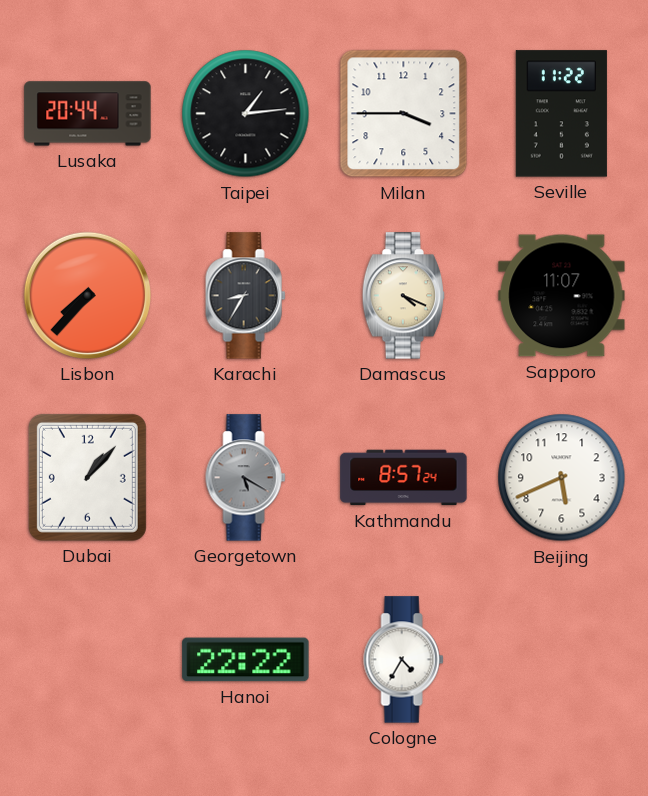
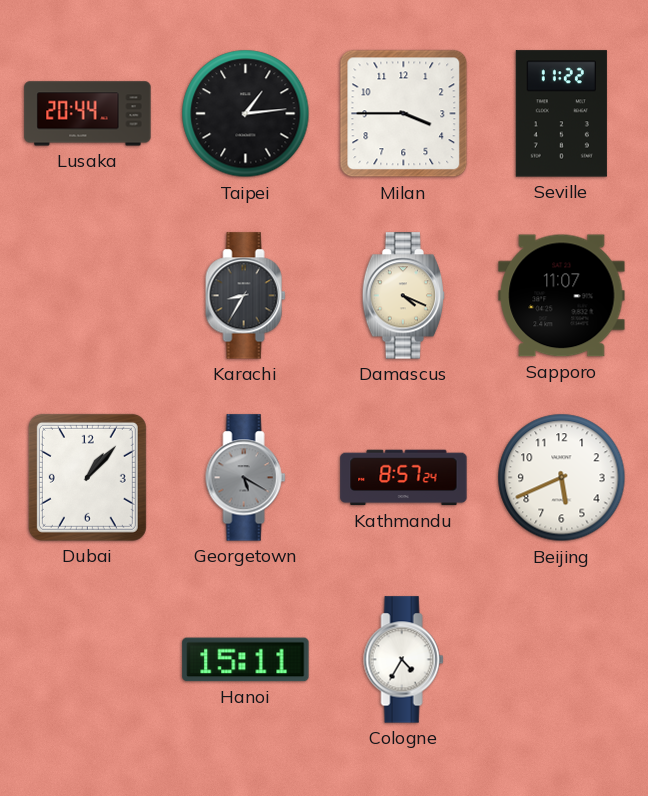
Lisbon: 7:37 -> none
Hanoi: 22:22 -> 15:11
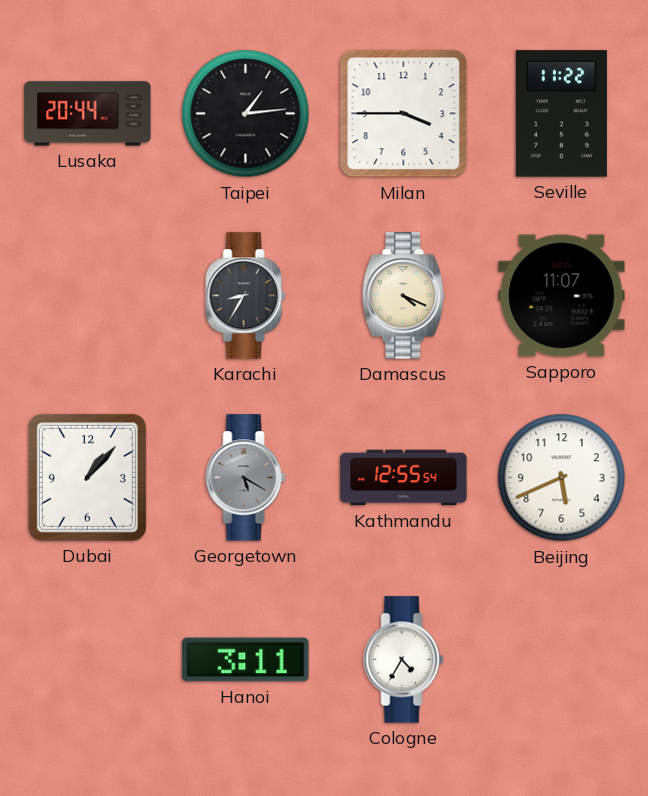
Kathmandu: 8:57 -> 12:55
Hanoi: 15:11 -> 3:11
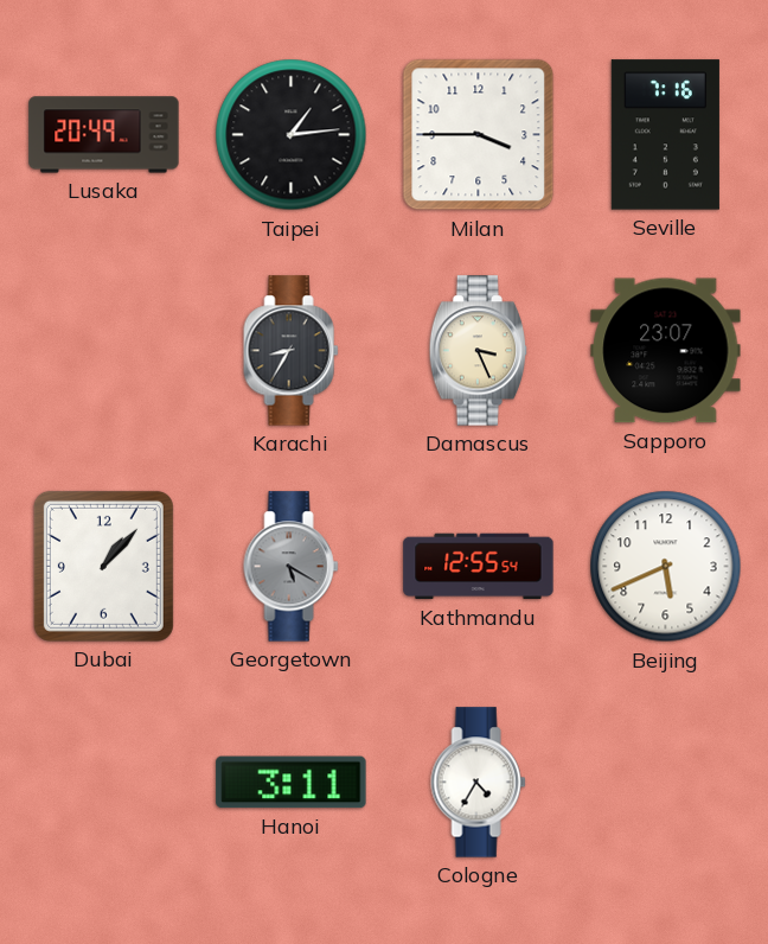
Lusaka: 20:44 -> 20:49
Seville: 11:22 -> 7:16
Damascus: 4:19 -> 3:26
Sapporo: 11:07 -> 23:07
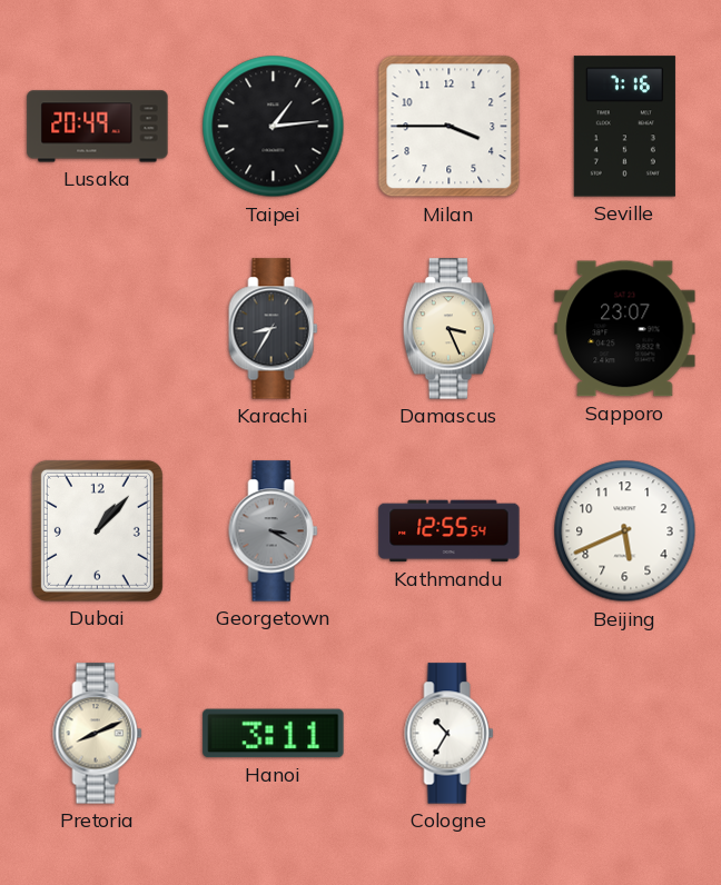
Georgetown: 5:20 -> 3:20
Pretoria: none -> 8:11
Cologne: 4:35 -> 10:35
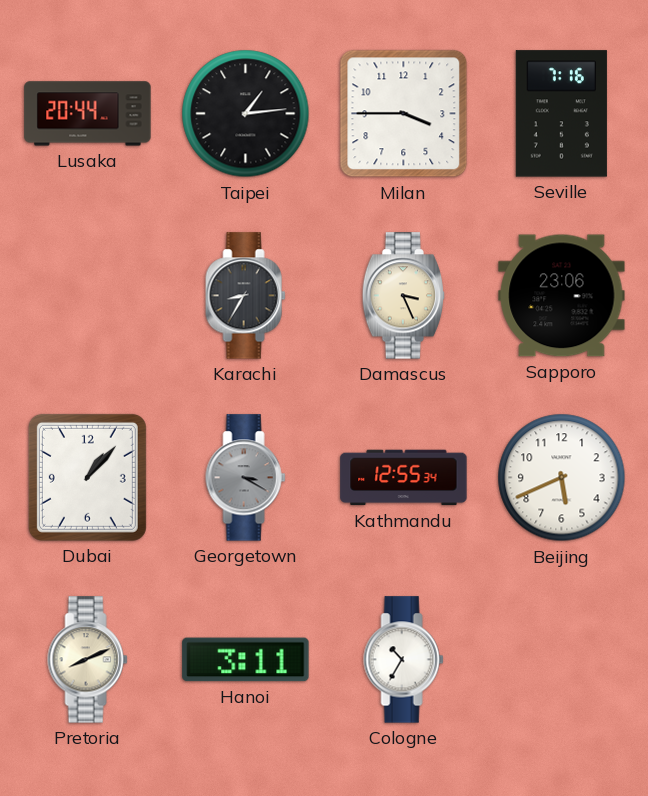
Lusaka: 20:49 -> 20:44
Sapporo: 23:07 -> 23:06
Kathmandu: 12:55:54 -> 12:55:34
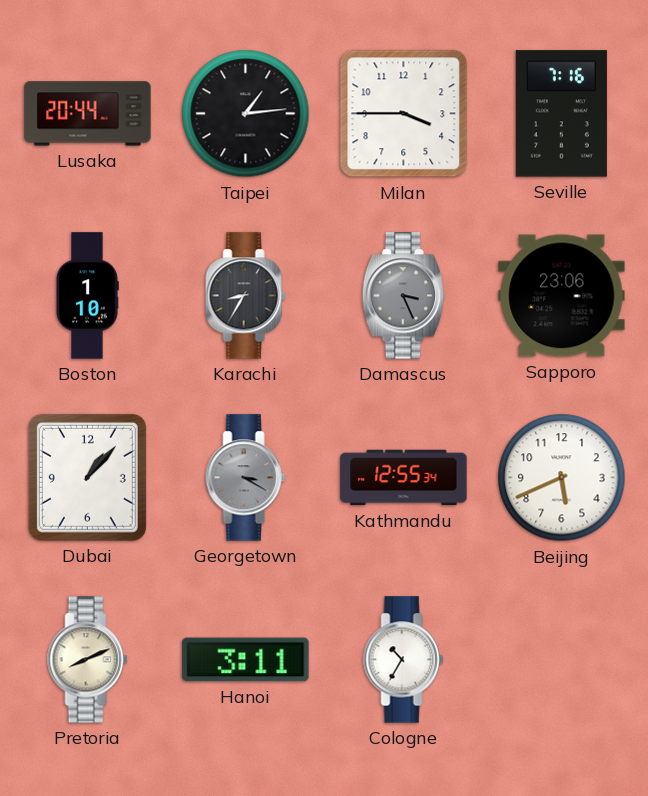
Boston: none -> 1:10
Damascus dial: cream -> grey
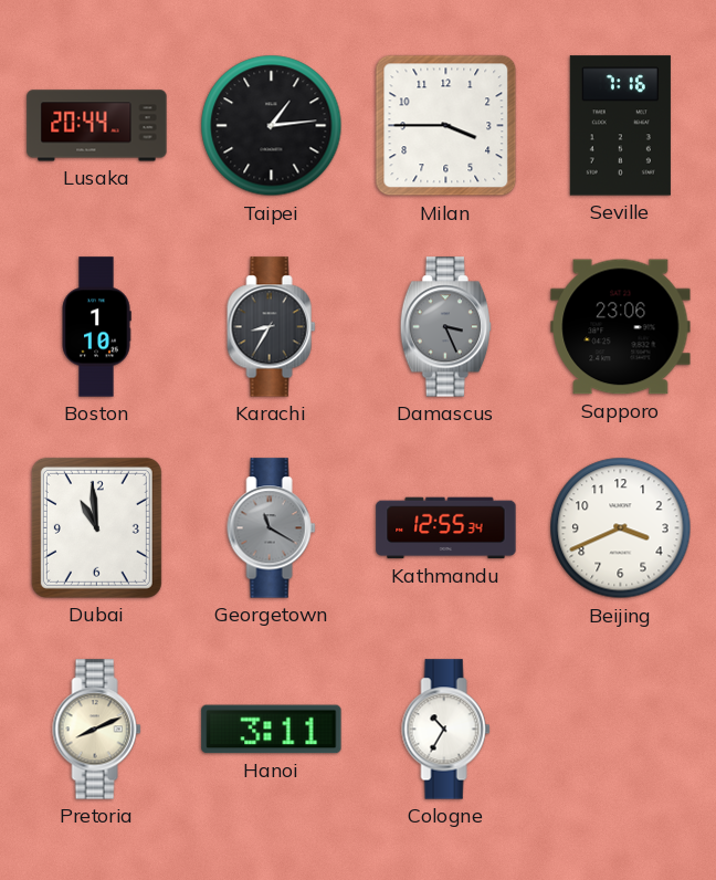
Dubai: 1:07 -> 10:59
Georgetown: 3:20 -> 11:20
Beijing: 5:41 -> 3:41
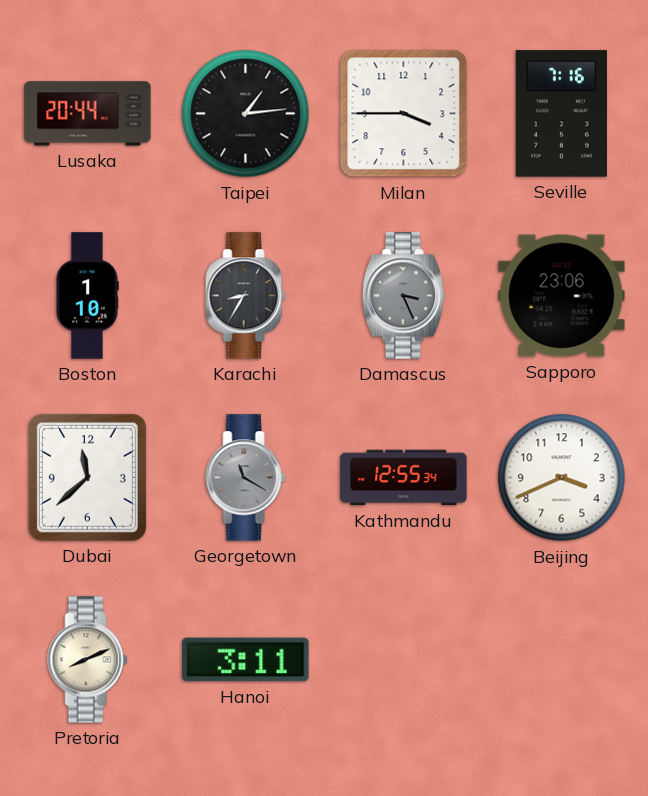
Dubai: 10:59 -> 11:38
Cologne: 10:35 -> none
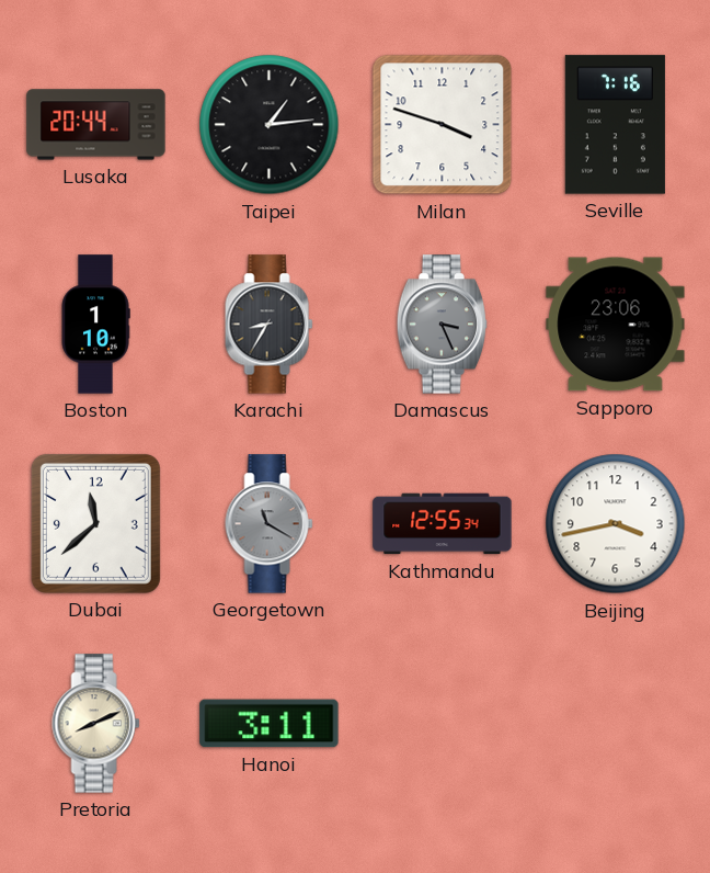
Milan: 3:45 -> 3:48
Beijing: 3:41 -> 3:43
